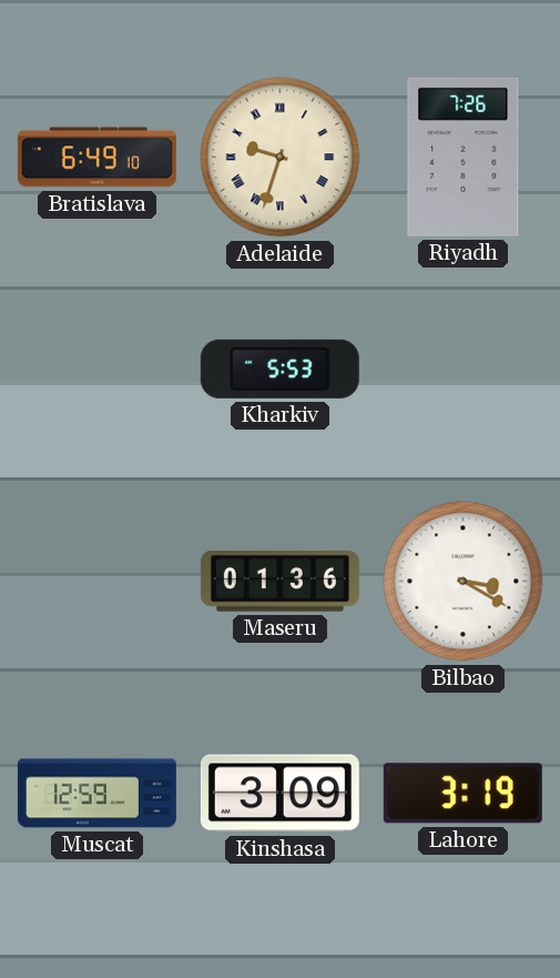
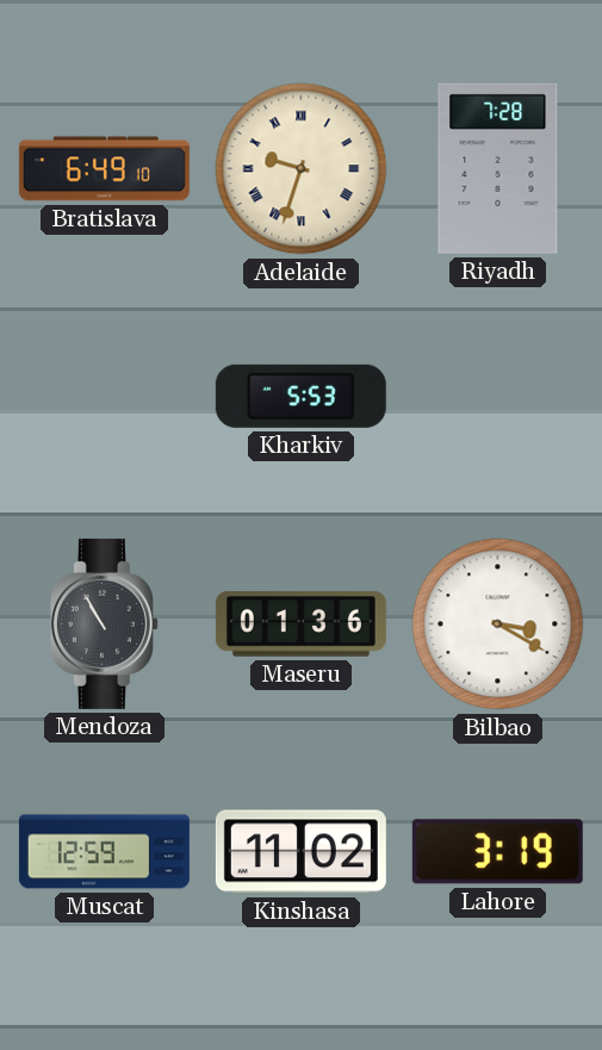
Riyadh: 7:26 -> 7:28
Mendoza: none -> 10:55
Kinshasa: 3:09 -> 11:02
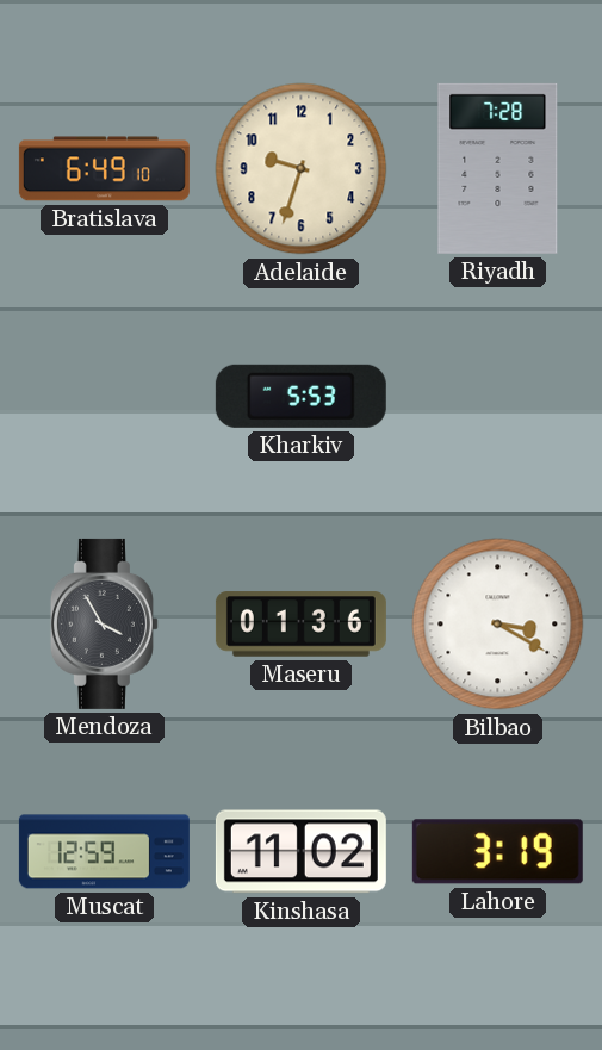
Adelaide numerals: Roman -> Arabic
Mendoza: 10:55 -> 3:55
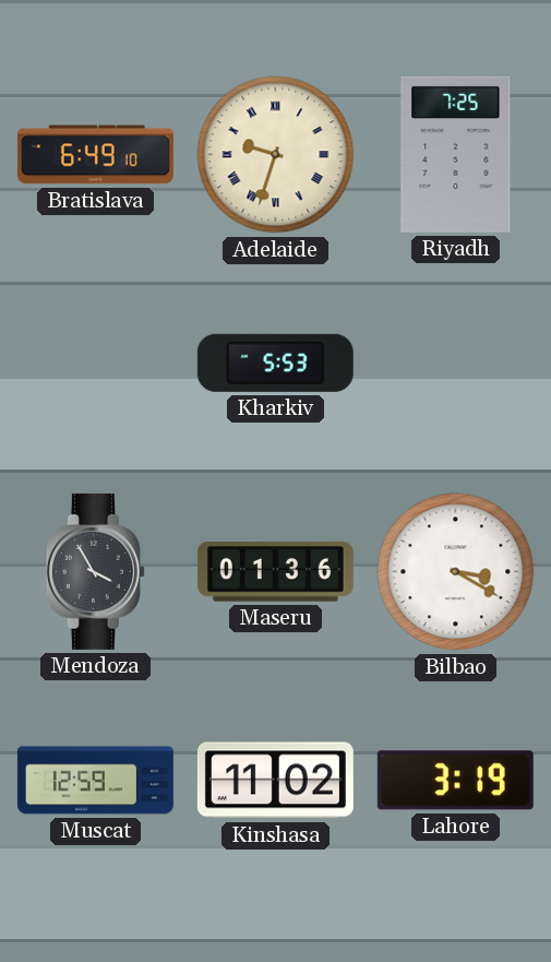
Adelaide numerals: Arabic -> Roman
Riyadh: 7:28 -> 7:25
